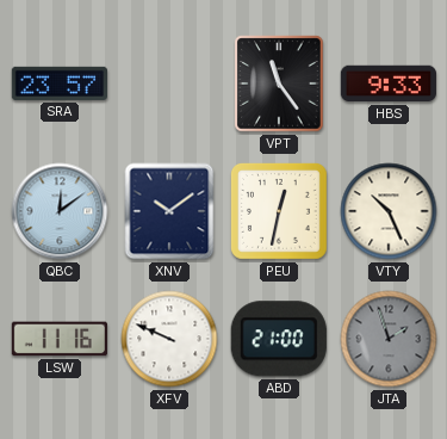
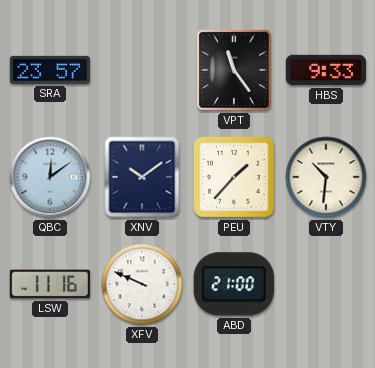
PEU: 12:32 -> 1:37
VTY: 10:26 -> 10:31
JTA: 1:57 -> none
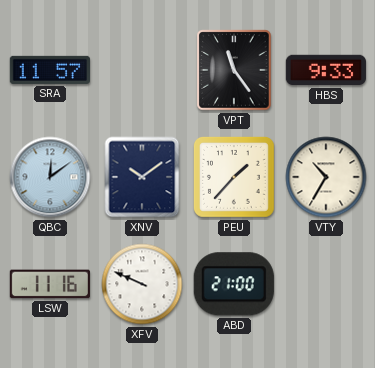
SRA: 23:57 -> 11:57
VTY: 10:31 -> 10:35
